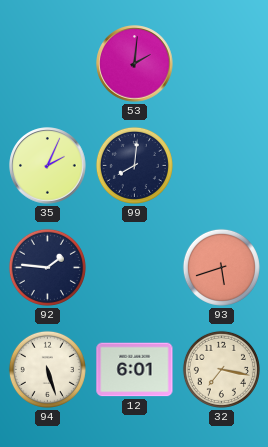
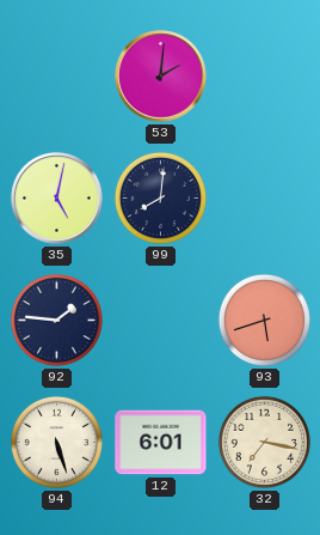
35: 2:04 -> 5:02
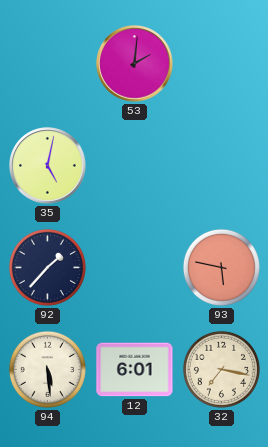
99: 8:01 -> none
92: 1:46 -> 1:37
93: 5:42 -> 5:47
94: 5:27 -> 5:29
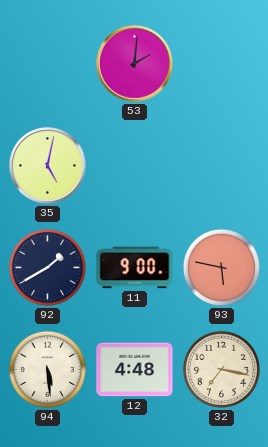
92: 1:37 -> 1:40
11: none -> 9:00
12: 6:01 -> 4:48
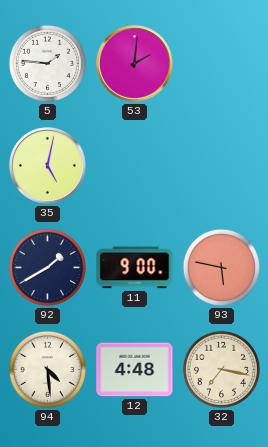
5: none -> 1:46
94: 5:29 -> 4:29
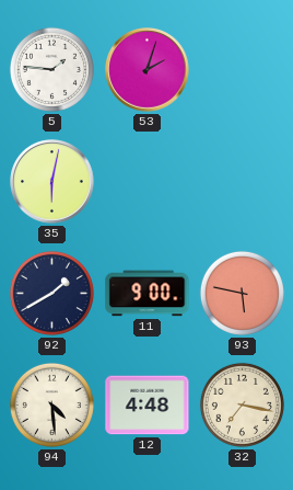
53: 2:01 -> 2:03
35: 5:02 -> 6:02
